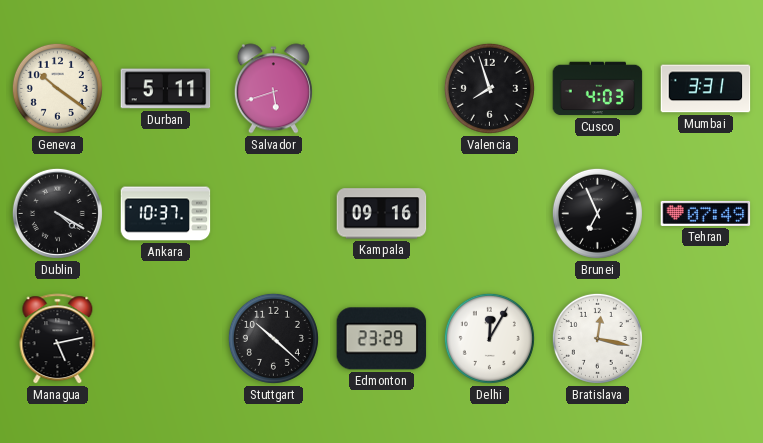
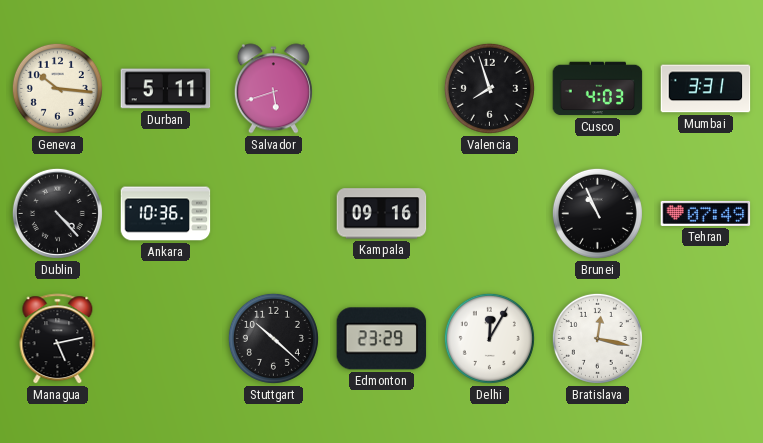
Geneva: 10:21 -> 10:16
Dublin: 4:20 -> 4:23
Ankara: 10:37 -> 10:36
Brunei: 6:56 -> 10:56
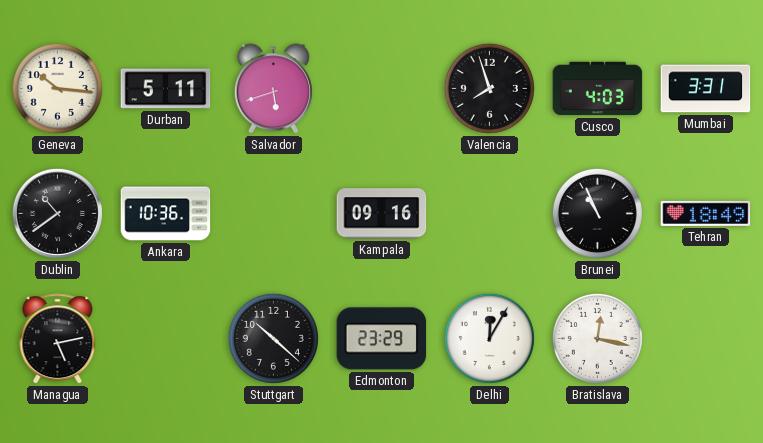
Dublin: 4:23 -> 10:39
Tehran: 07:49 -> 18:49
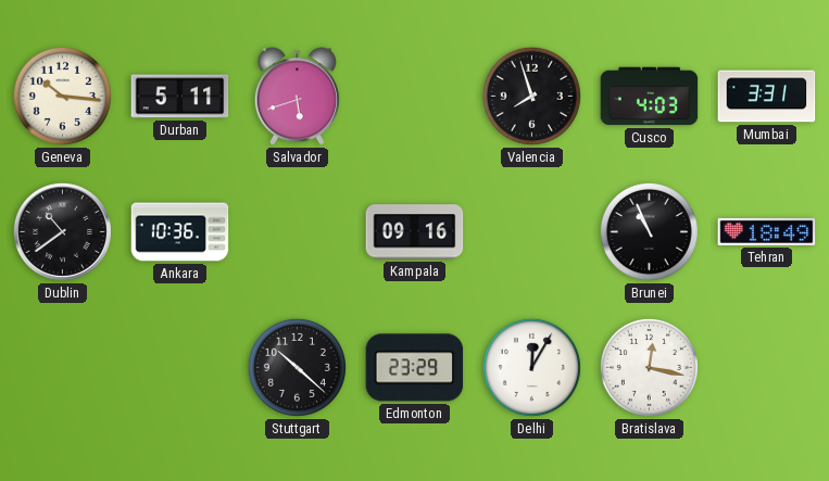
Managua: 5:13 -> none
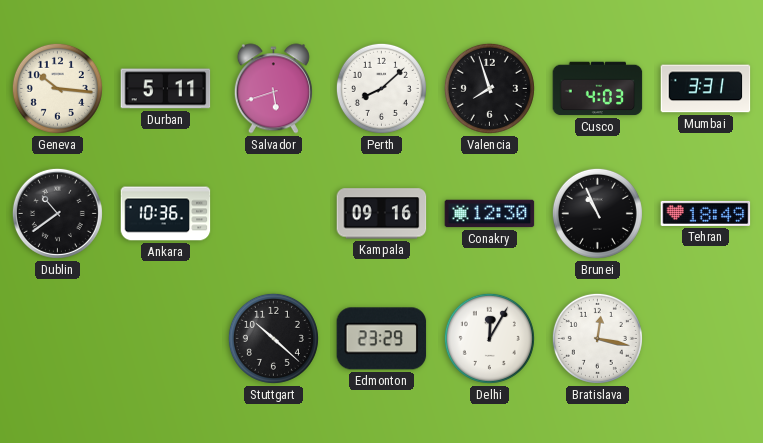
Perth: none -> 8:08
Conakry: none -> 12:30
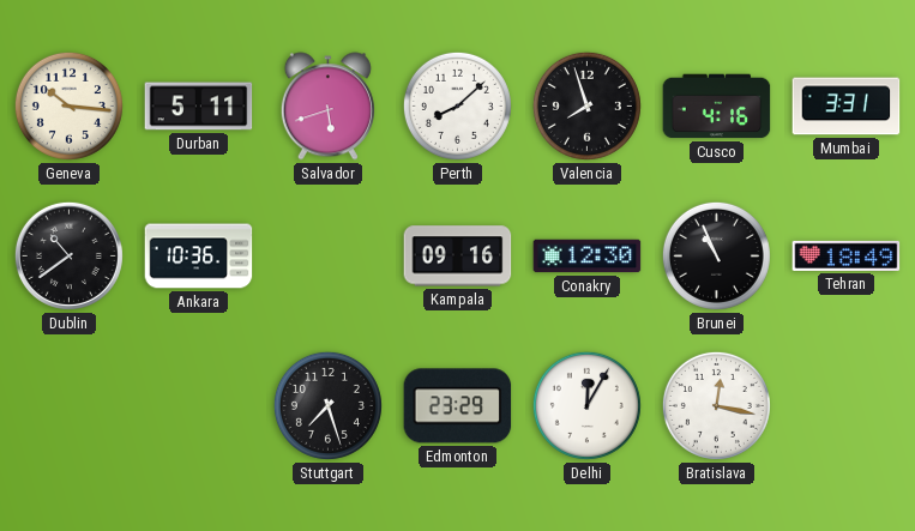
Cusco: 4:03 -> 4:16
Stuttgart: 10:22 -> 7:27
